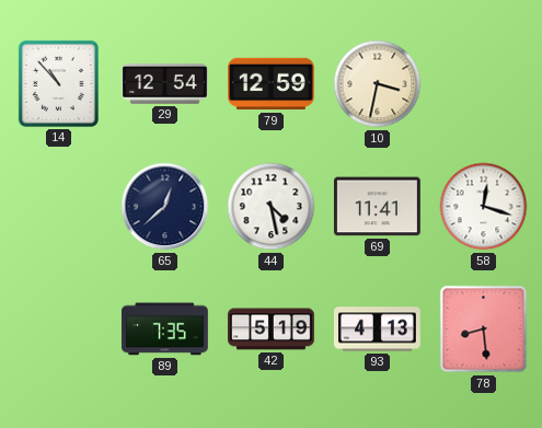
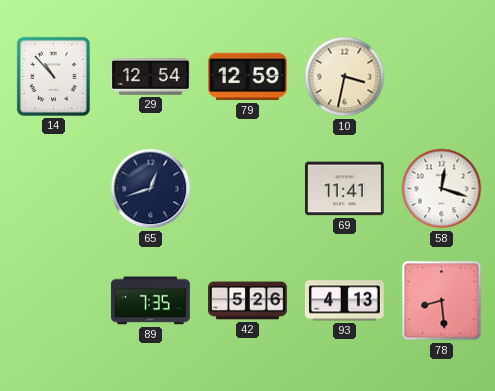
65: 12:38 -> 12:42
44: 4:28 -> none
42: 5:19 -> 5:26
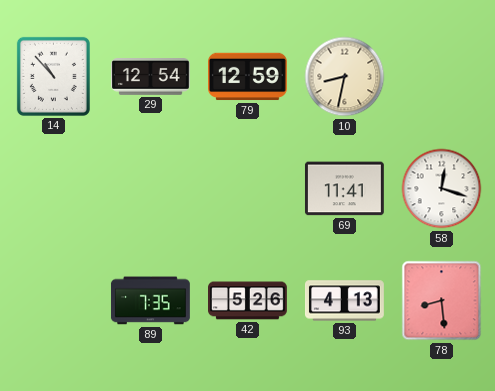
10: 3:32 -> 8:32
65: 12:42 -> none
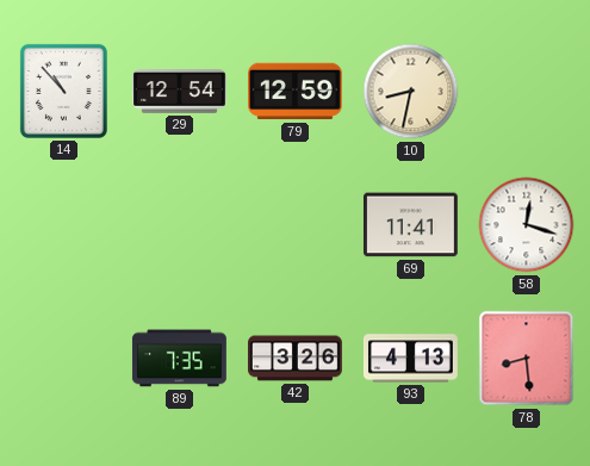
42: 5:26 -> 3:26
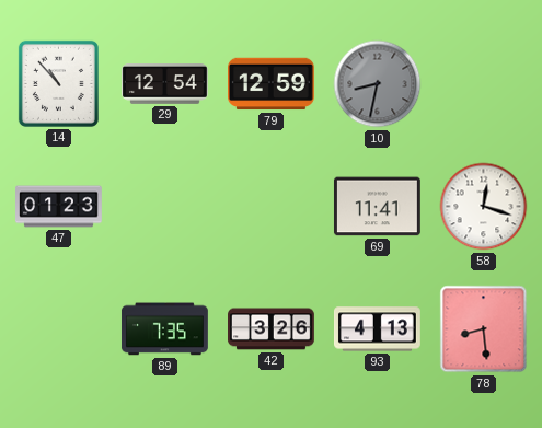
10 dial: cream -> grey
47: none -> 01:23
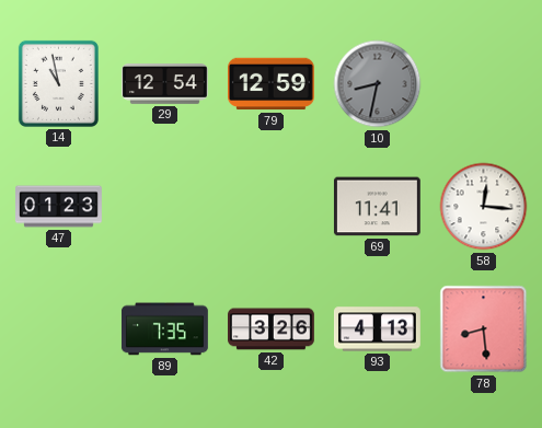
14: 10:53 -> 10:58
58: 12:18 -> 12:16
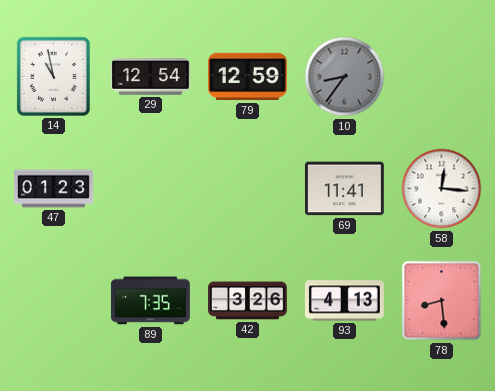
10: 8:32 -> 8:36
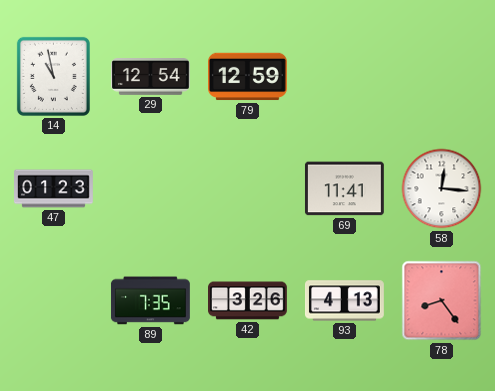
10: 8:36 -> none
78: 8:29 -> 8:24
